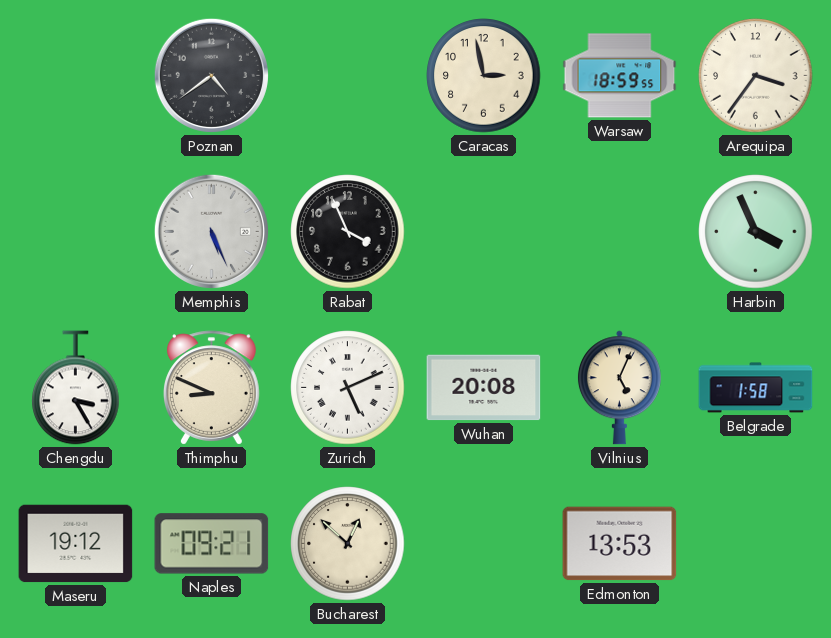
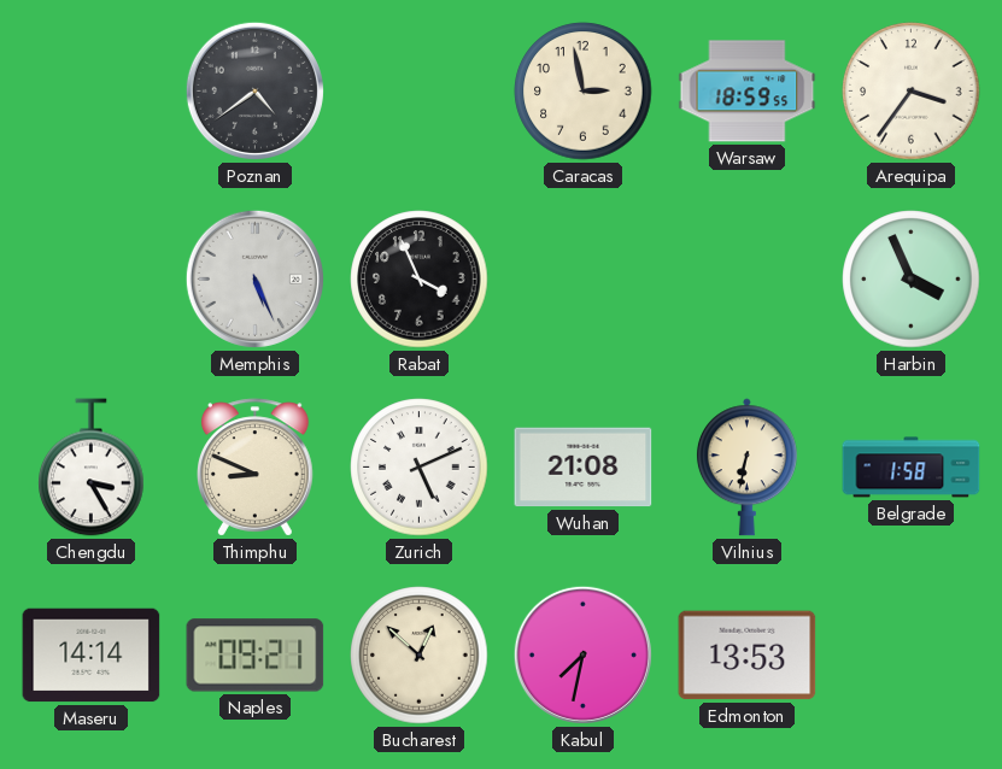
Wuhan: 20:08 -> 21:08
Vilnius: 5:04 -> 6:32
Maseru: 19:12 -> 14:14
Kabul: none -> 7:32
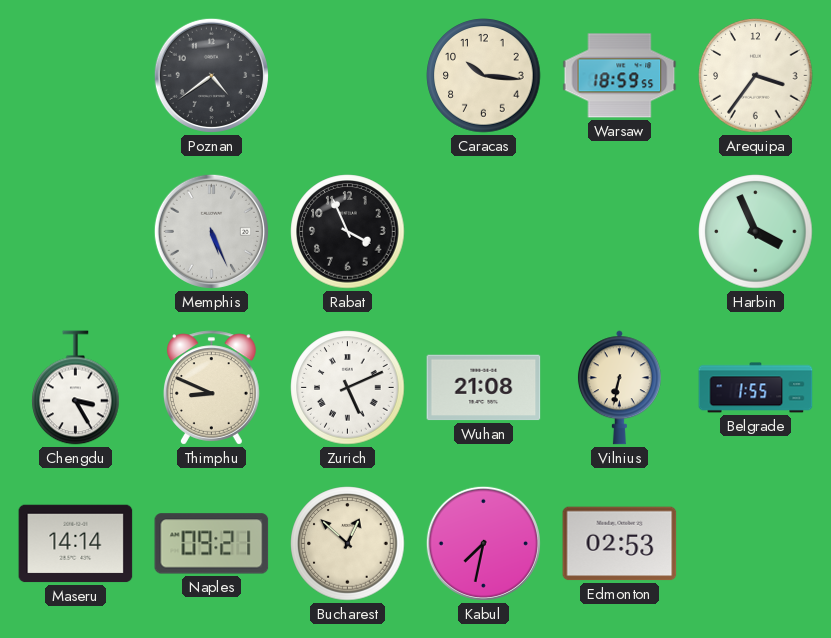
Caracas: 2:58 -> 10:16
Belgrade: 1:58 -> 1:55
Edmonton: 13:53 -> 02:53
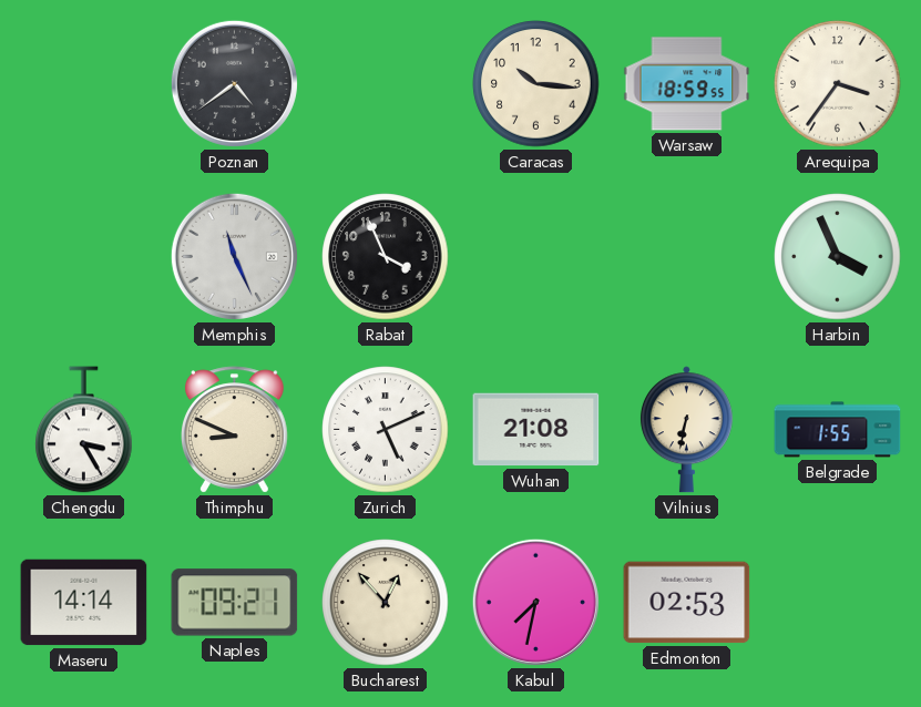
Memphis: 5:26 -> 11:26
Bucharest: 12:52 -> 12:53
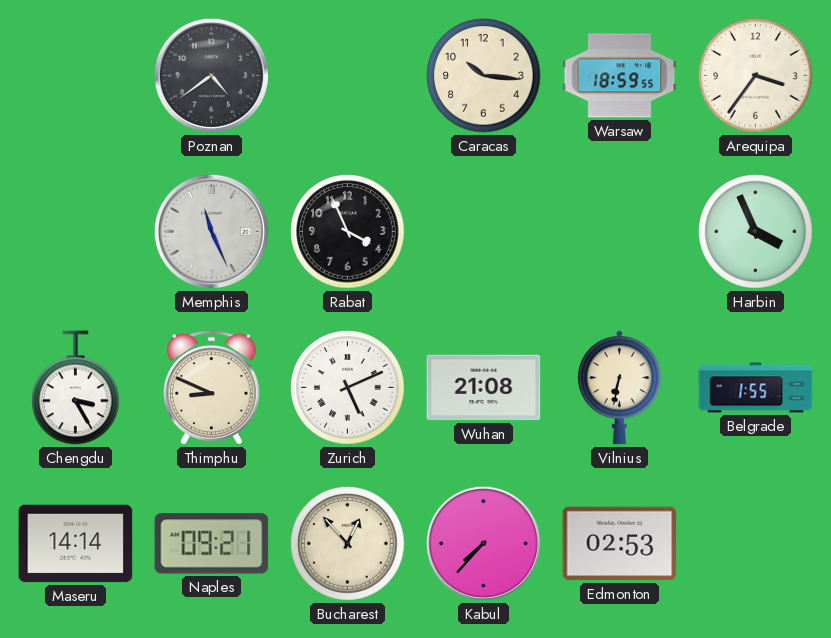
Kabul: 7:32 -> 7:37
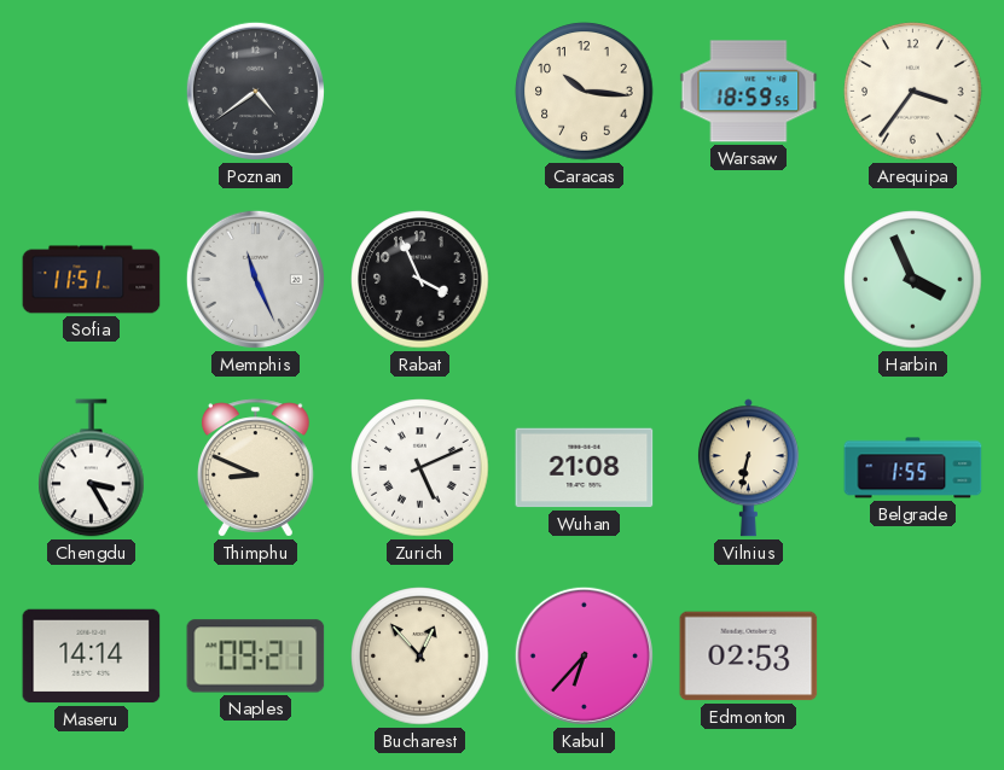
Sofia: none -> 11:51
Kabul: 7:37 -> 6:37
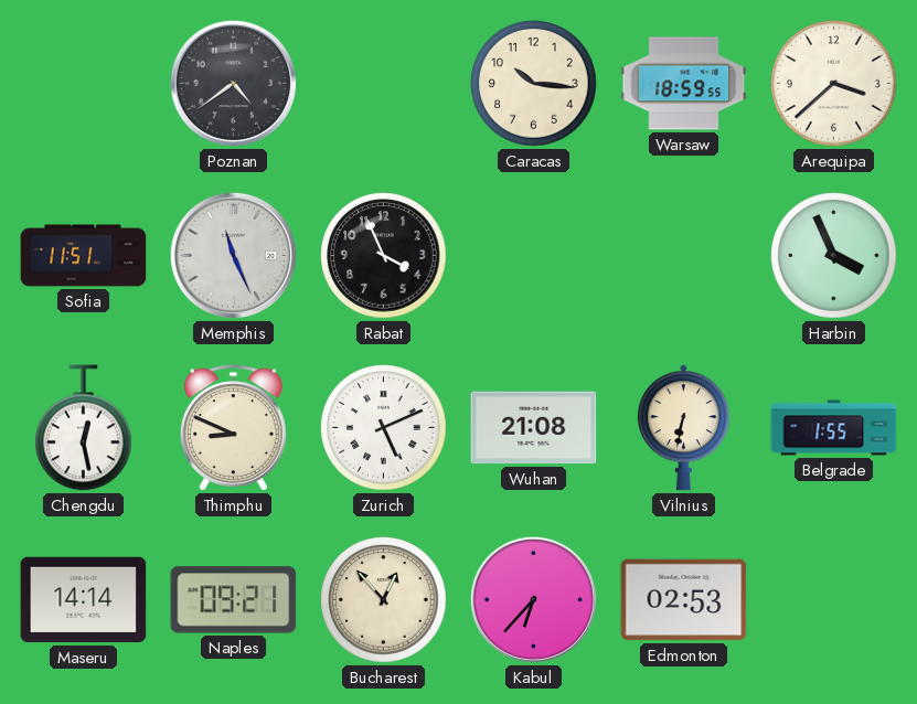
Arequipa: 3:36 -> 3:38
Chengdu: 3:25 -> 12:28
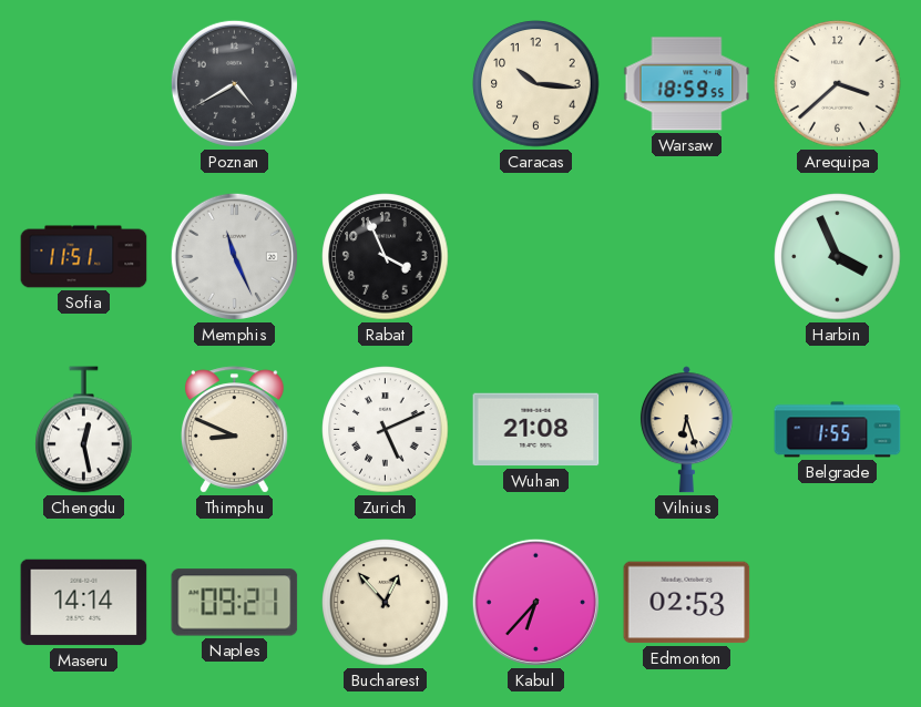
Poznan: 4:39 -> 4:40
Vilnius: 6:32 -> 6:27
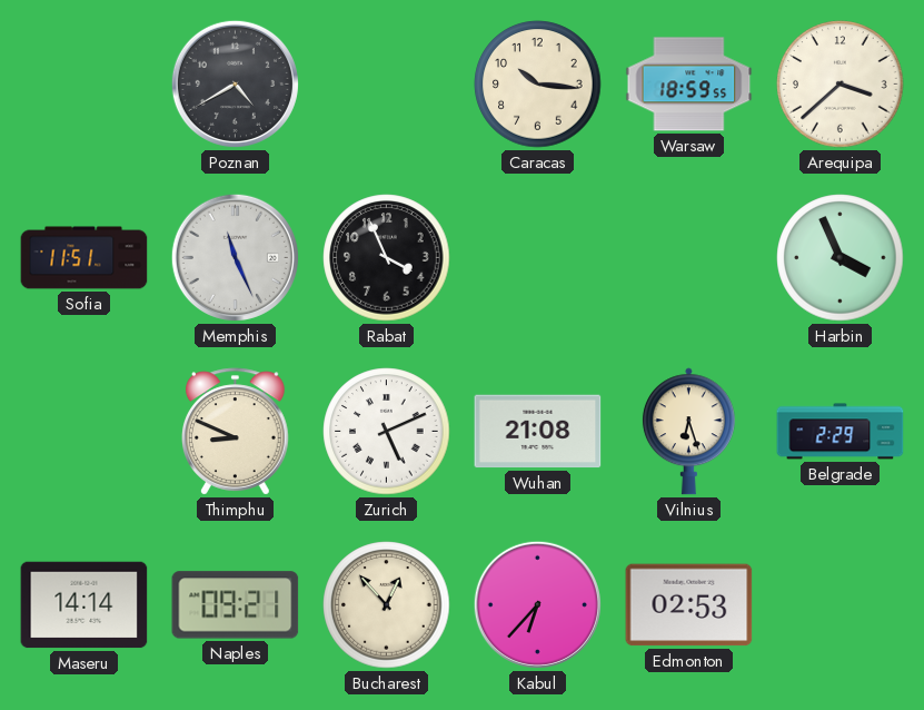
Chengdu: 12:28 -> none
Belgrade: 1:55 -> 2:29
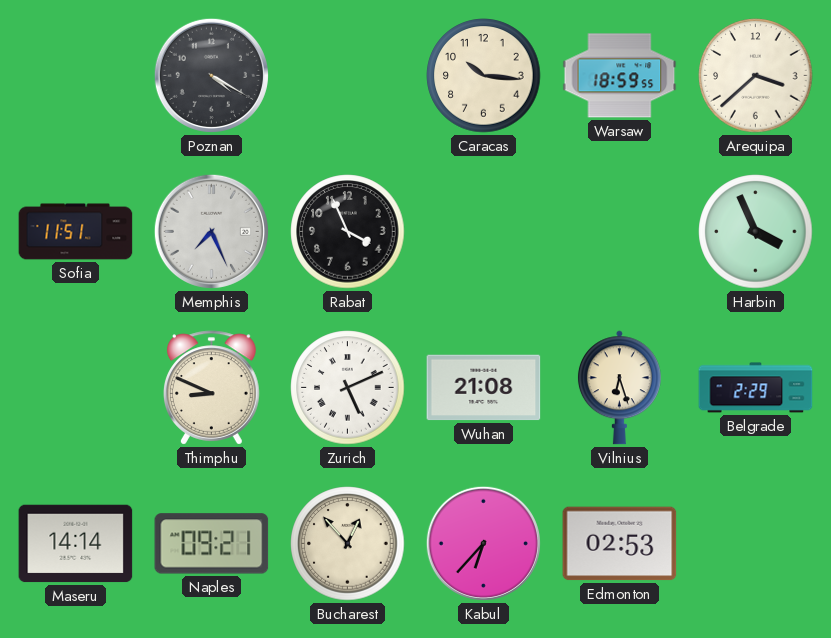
Poznan: 4:40 -> 4:20
Memphis: 11:26 -> 7:26
